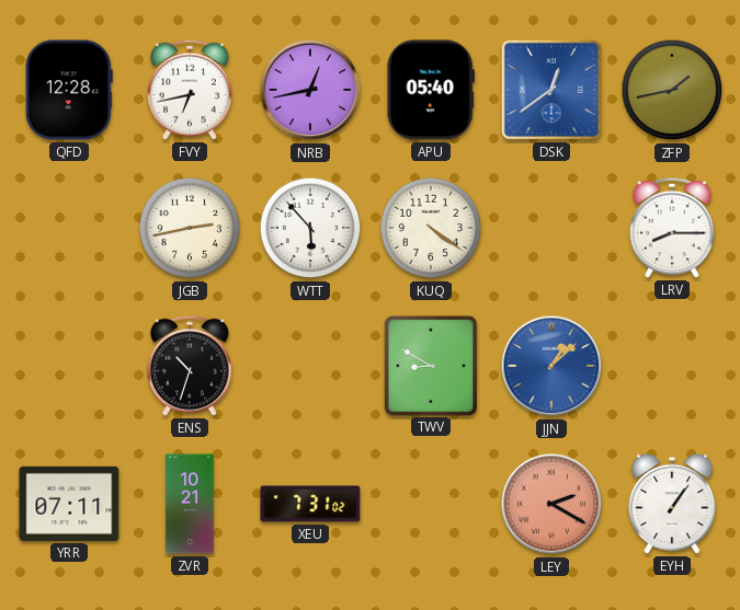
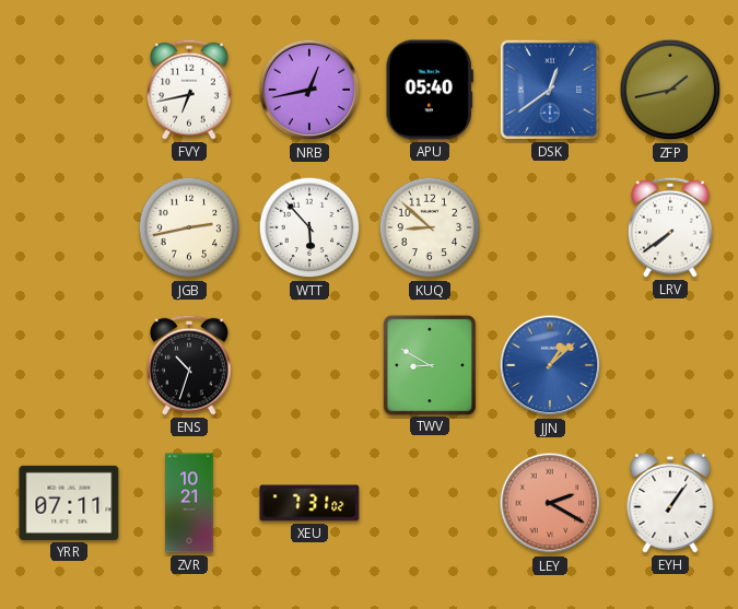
QFD: 12:28 -> none
KUQ: 4:21 -> 8:52
LRV: 8:15 -> 7:39
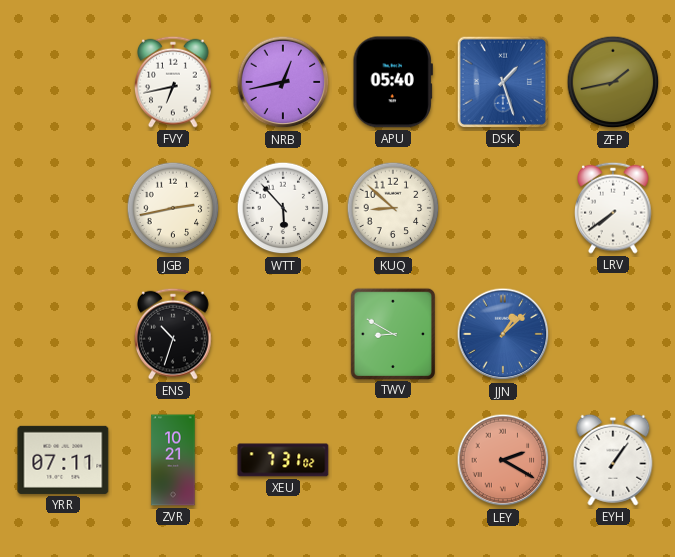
DSK: 12:39 -> 1:27
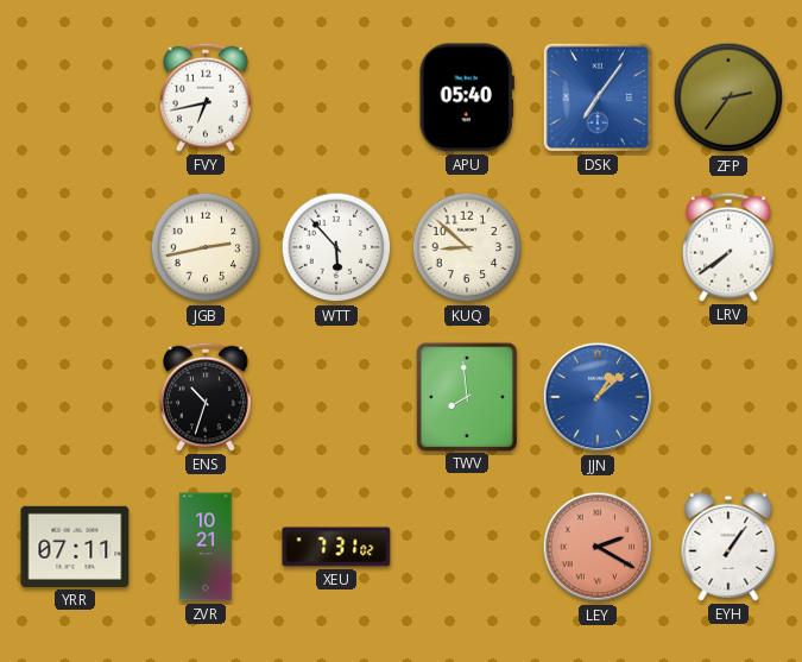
NRB: 12:43 -> none
DSK: 1:27 -> 7:06
ZFP: 1:43 -> 2:36
TWV: 8:50 -> 7:59
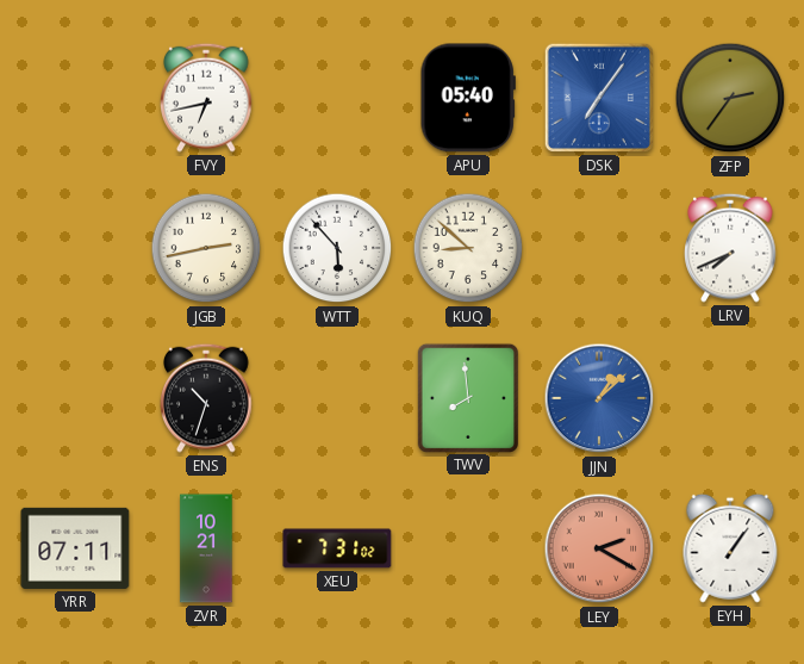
LRV: 7:39 -> 7:41
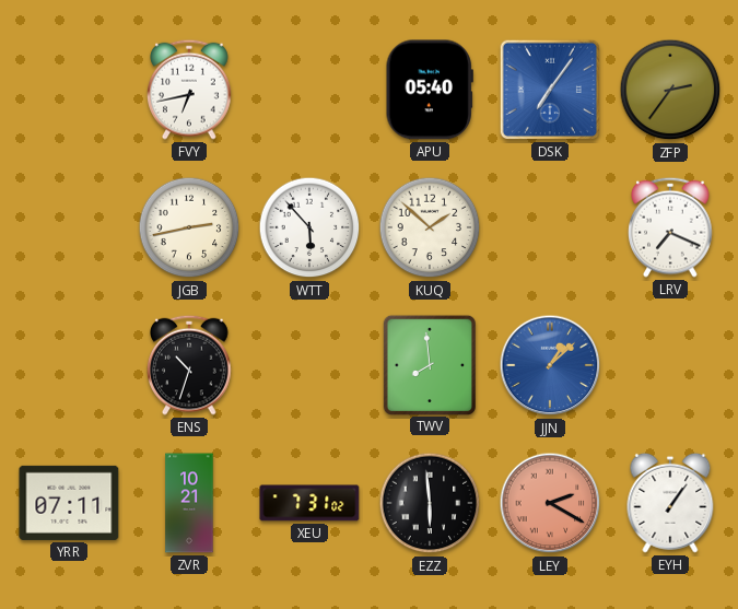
KUQ: 8:52 -> 1:52
LRV: 7:41 -> 7:19
EZZ: none -> 5:59
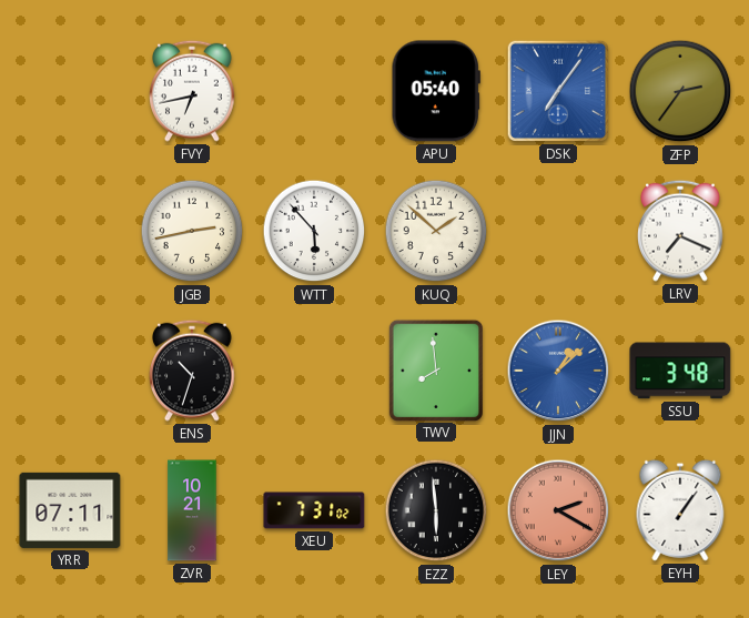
SSU: none -> 3:48
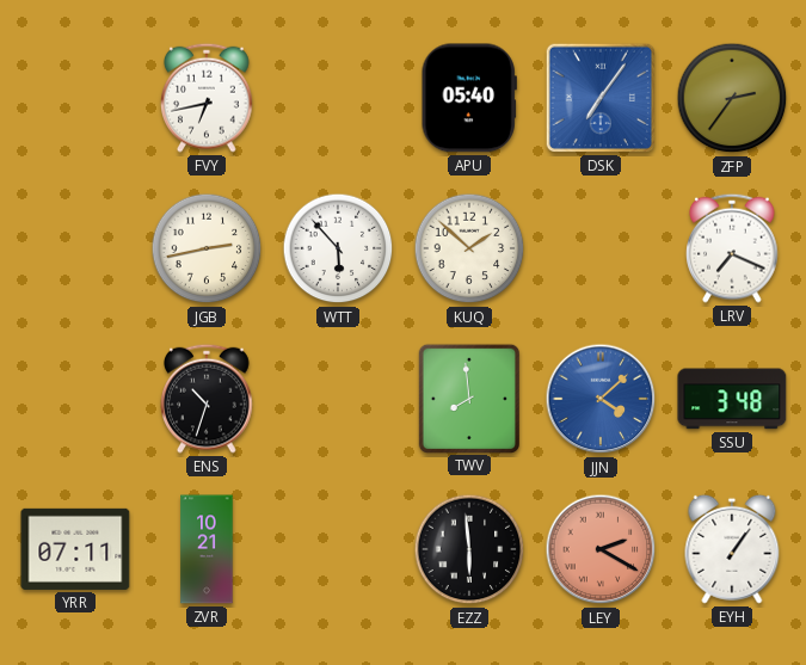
JJN: 1:08 -> 4:08
XEU: 7:31 -> none
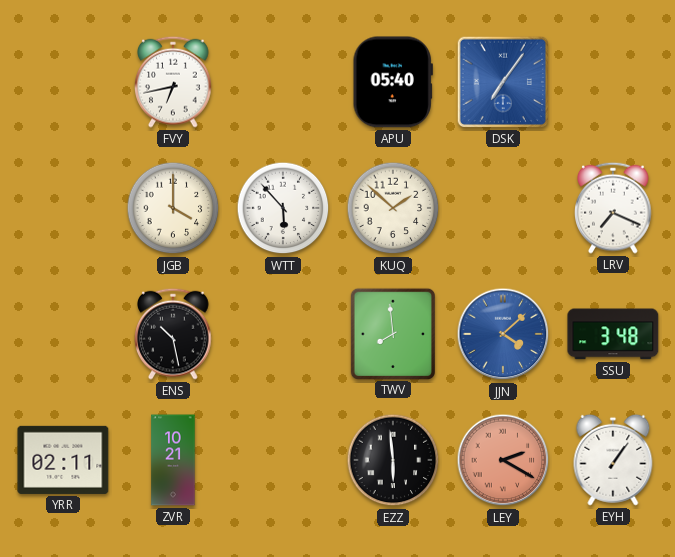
ZFP: 2:36 -> none
JGB: 2:43 -> 4:00
ENS: 10:33 -> 10:28
YRR: 07:11 -> 02:11
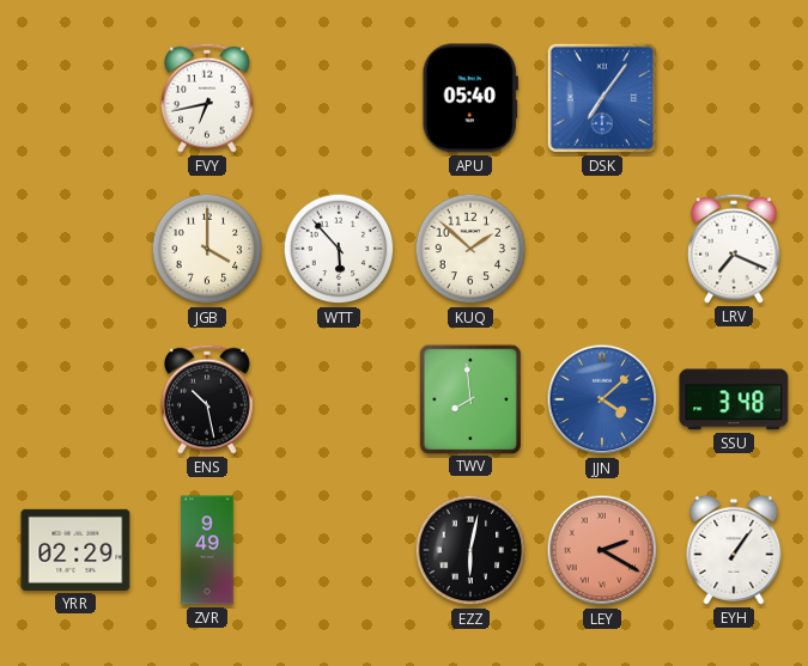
YRR: 02:11 -> 02:29
ZVR: 10:21 -> 9:49
EZZ: 5:59 -> 6:02
